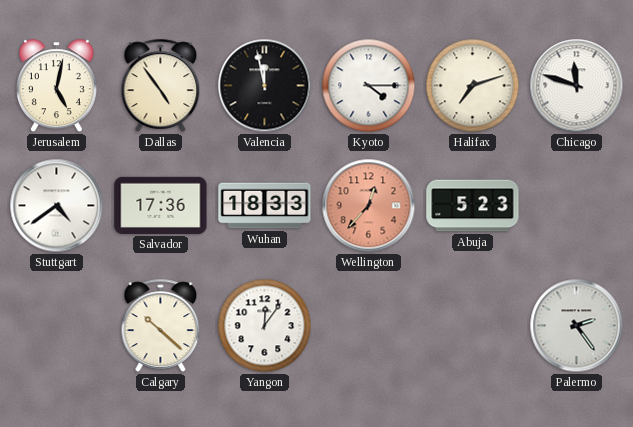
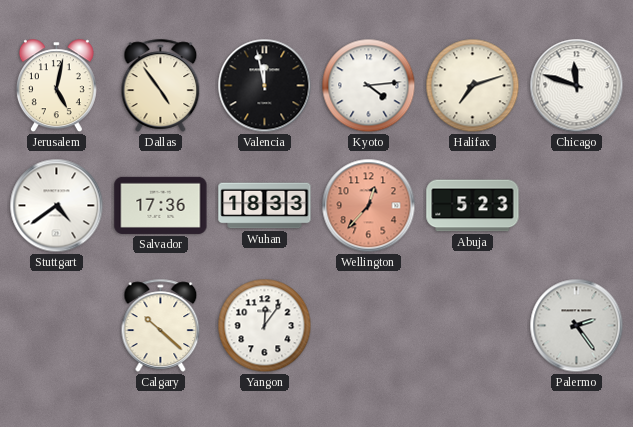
Kyoto: 4:15 -> 4:14
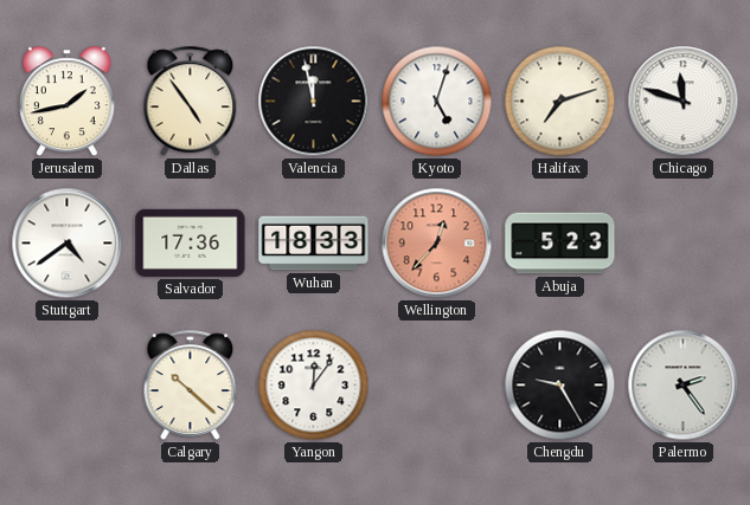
Jerusalem: 5:02 -> 1:43
Kyoto: 4:14 -> 5:03
Chengdu: none -> 9:25
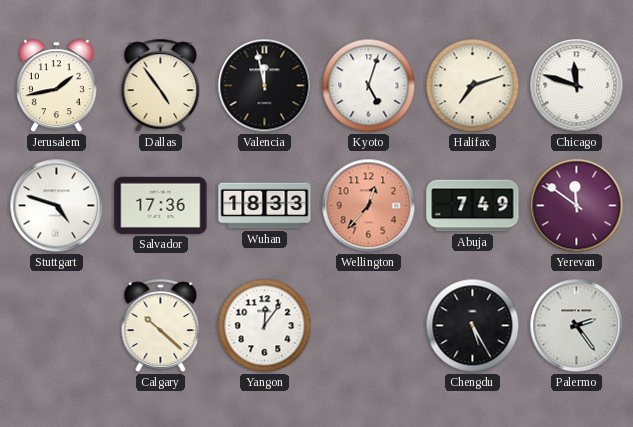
Stuttgart: 4:39 -> 4:48
Abuja: 5:23 -> 7:49
Yerevan: none -> 11:51
Chengdu: 9:25 -> 5:25
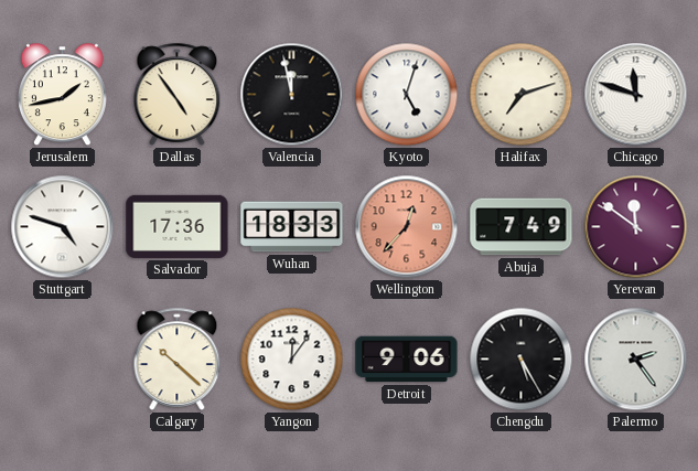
Detroit: none -> 9:06
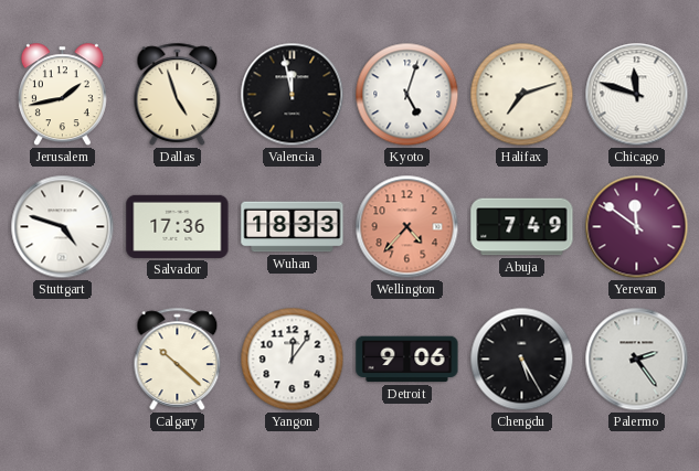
Dallas: 4:54 -> 4:57
Wellington: 12:37 -> 4:37
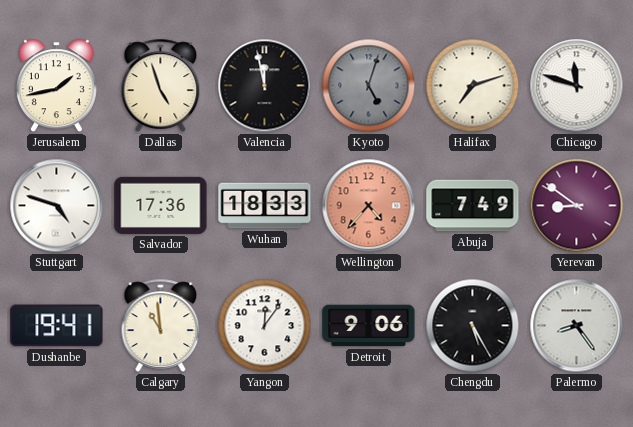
Kyoto dial: white -> grey
Yerevan: 11:51 -> 8:51
Dushanbe: none -> 19:41
Calgary: 10:22 -> 10:59
Palermo: 2:24 -> 8:24
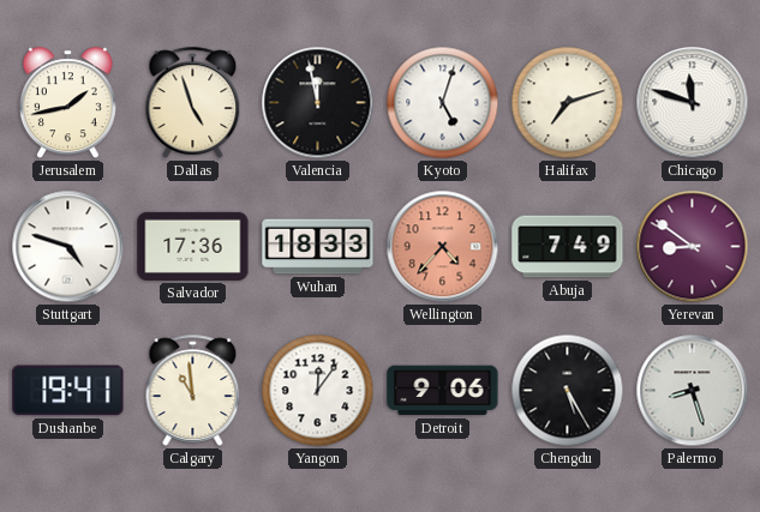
Kyoto dial: grey -> white
Palermo: 8:24 -> 8:27
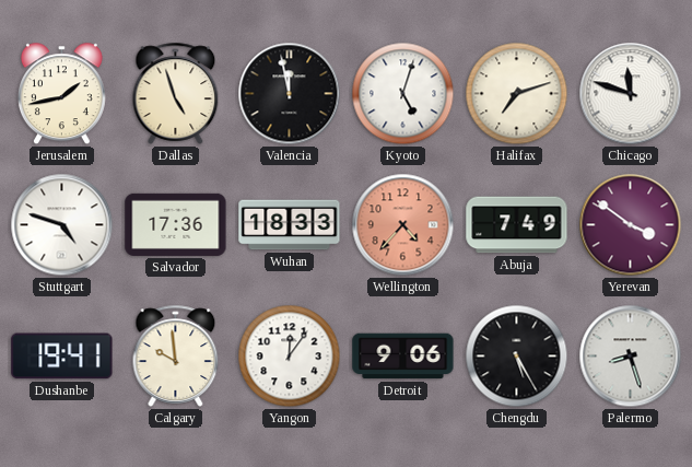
Yerevan: 8:51 -> 3:51
Calgary: 10:59 -> 9:59
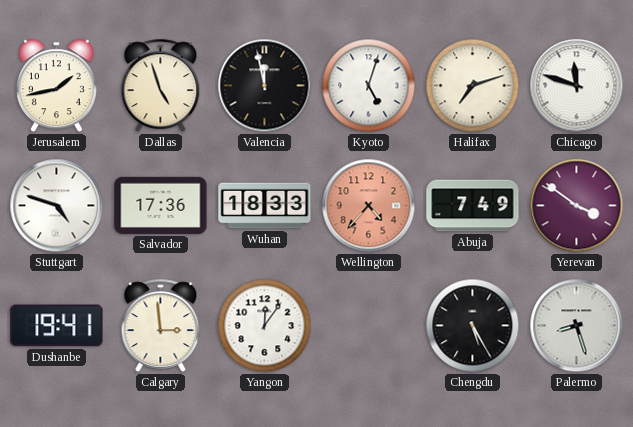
Calgary: 9:59 -> 2:59
Detroit: 9:06 -> none
